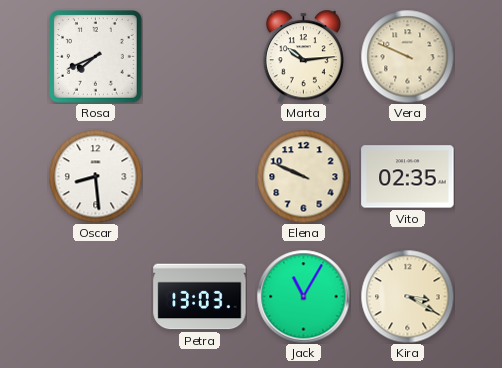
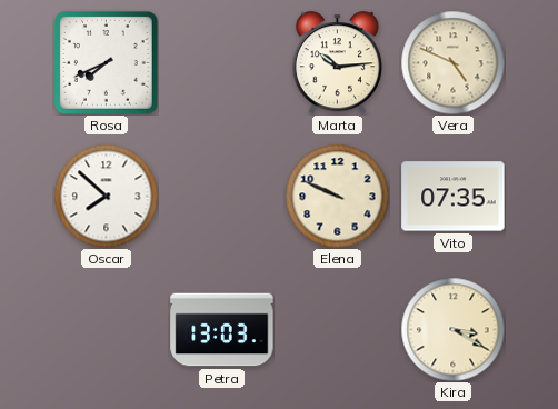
Vera: 9:49 -> 4:49
Oscar: 8:29 -> 7:52
Vito: 02:35 -> 07:35
Jack: 11:05 -> none
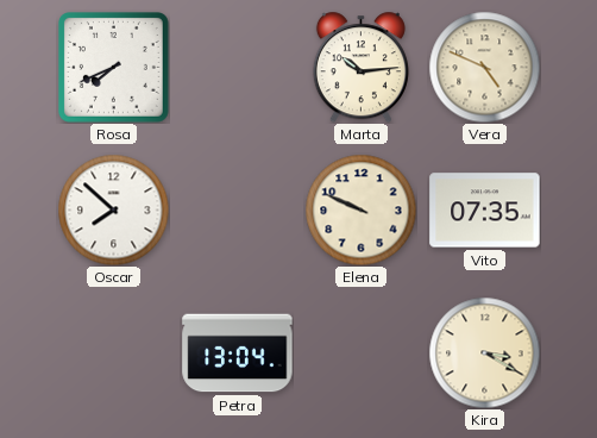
Petra: 13:03 -> 13:04
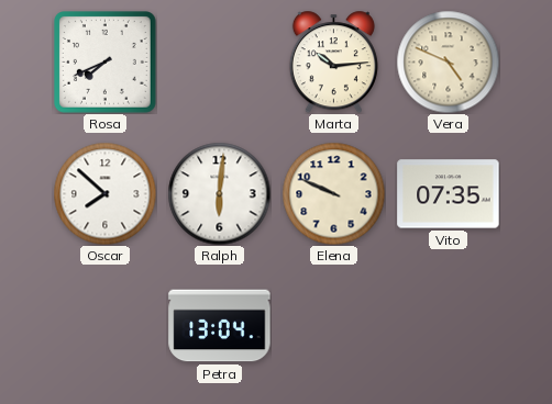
Ralph: none -> 6:01
Kira: 3:20 -> none
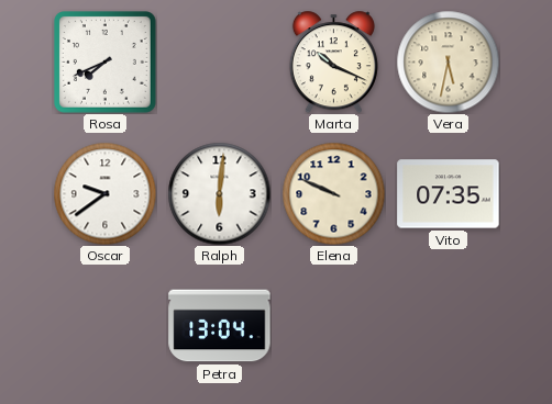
Marta: 10:14 -> 10:19
Vera: 4:49 -> 5:32
Oscar: 7:52 -> 9:39
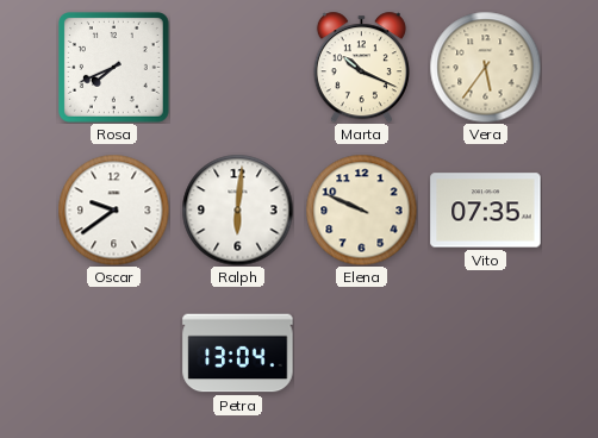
Vera: 5:32 -> 5:36
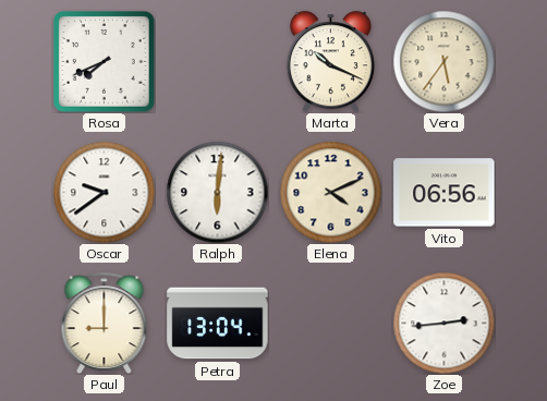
Elena: 9:49 -> 4:11
Vito: 07:35 -> 06:56
Paul: none -> 9:00
Zoe: none -> 2:44
